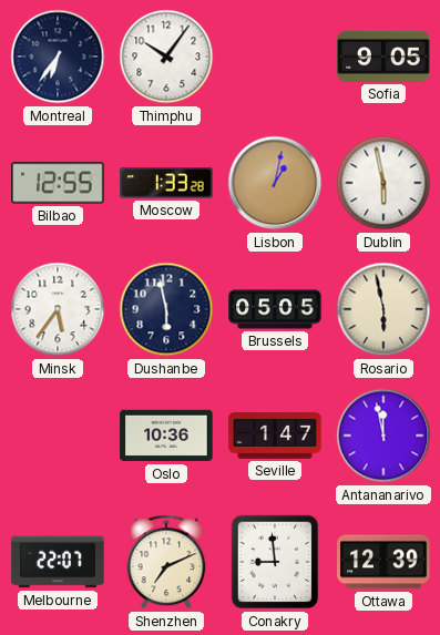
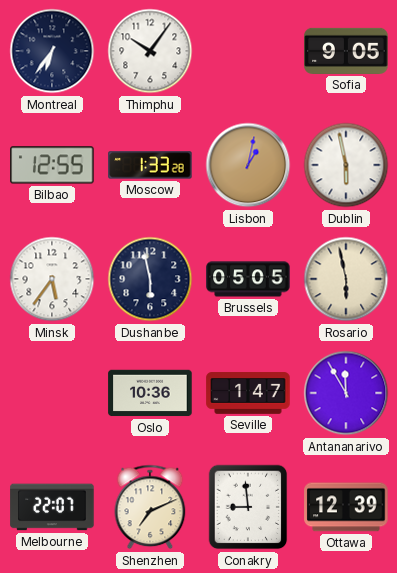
Antananarivo: 11:58 -> 11:55
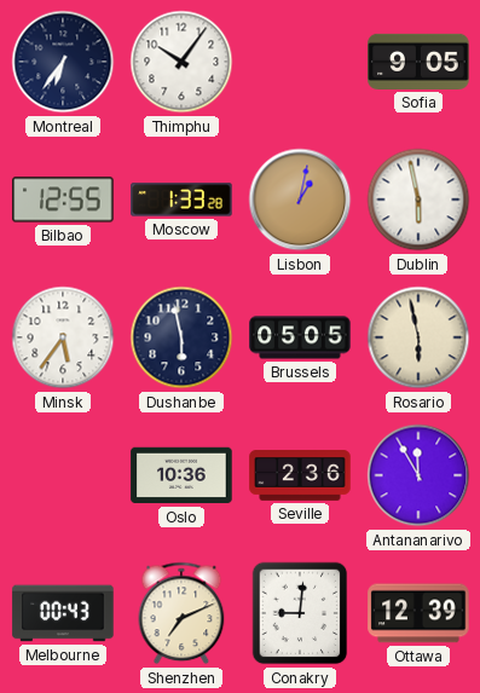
Seville: 1:47 -> 2:36
Melbourne: 22:07 -> 00:43
Conakry: 8:59 -> 9:01
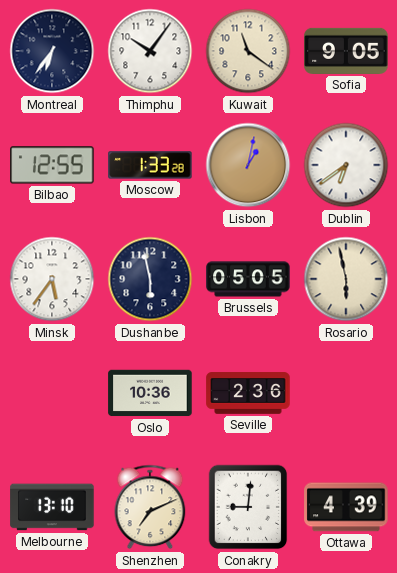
Kuwait: none -> 11:21
Dublin: 5:58 -> 6:39
Antananarivo: 11:55 -> none
Melbourne: 00:43 -> 13:10
Ottawa: 12:39 -> 4:39
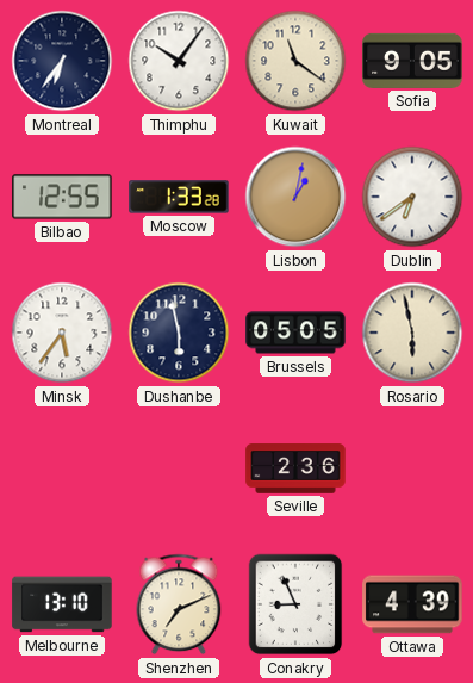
Oslo: 10:36 -> none
Conakry: 9:01 -> 8:56
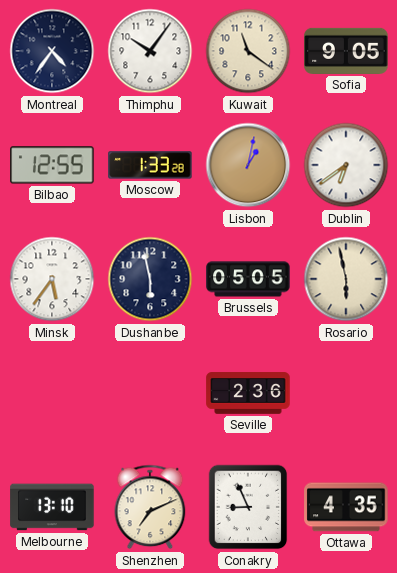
Montreal: 6:36 -> 4:36
Ottawa: 4:39 -> 4:35
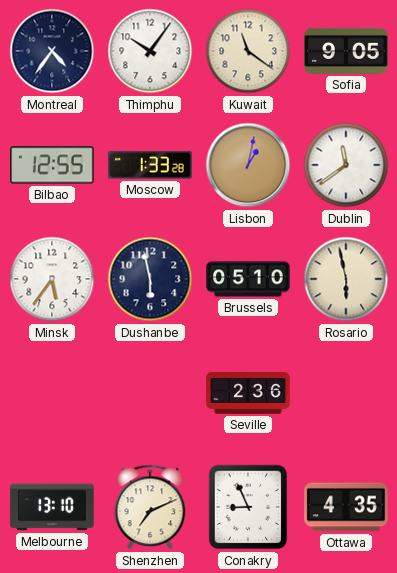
Dublin: 6:39 -> 11:39
Brussels: 05:05 -> 05:10
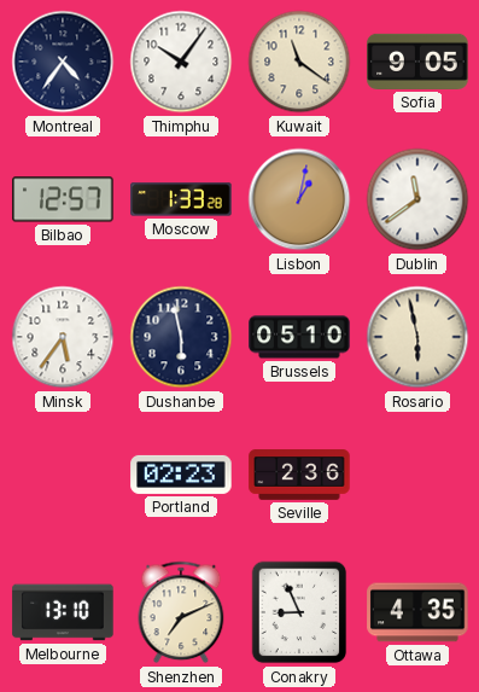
Bilbao: 12:55 -> 12:57
Portland: none -> 02:23
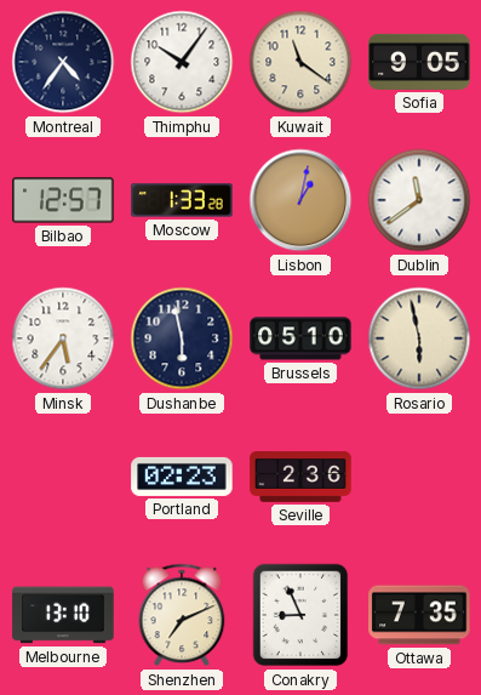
Ottawa: 4:35 -> 7:35
